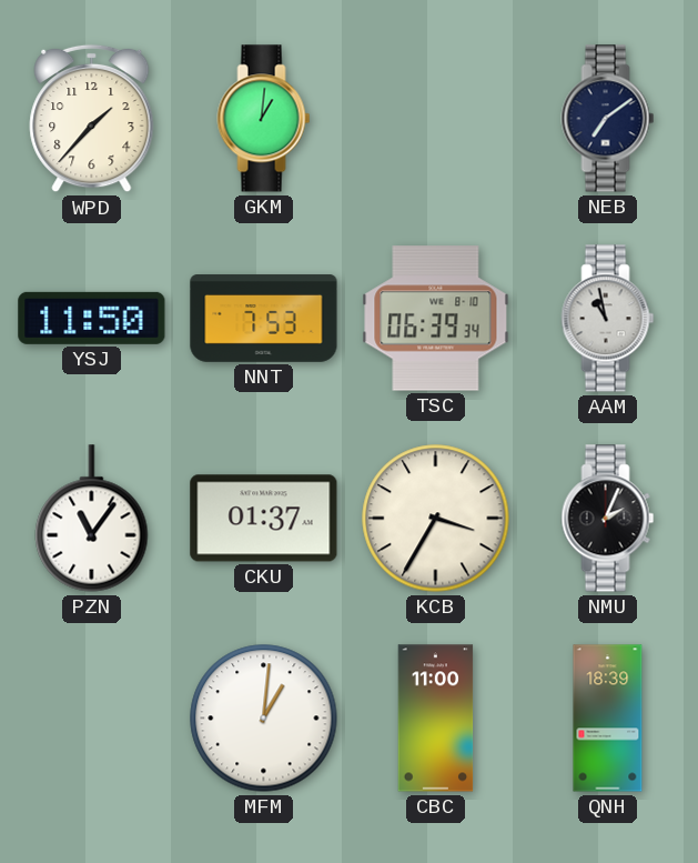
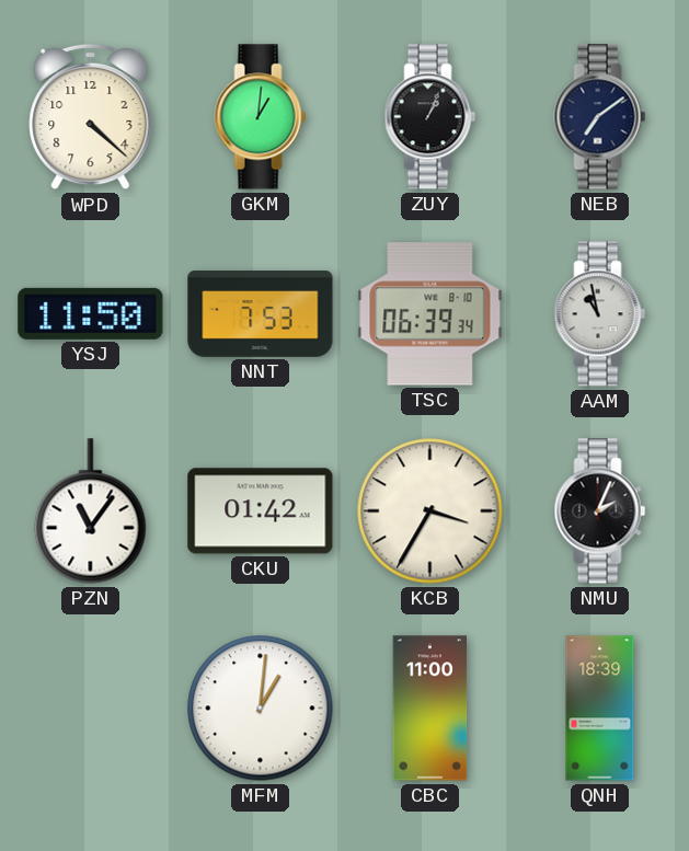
WPD: 1:37 -> 4:22
ZUY: none -> 1:04
CKU: 01:37 -> 01:42
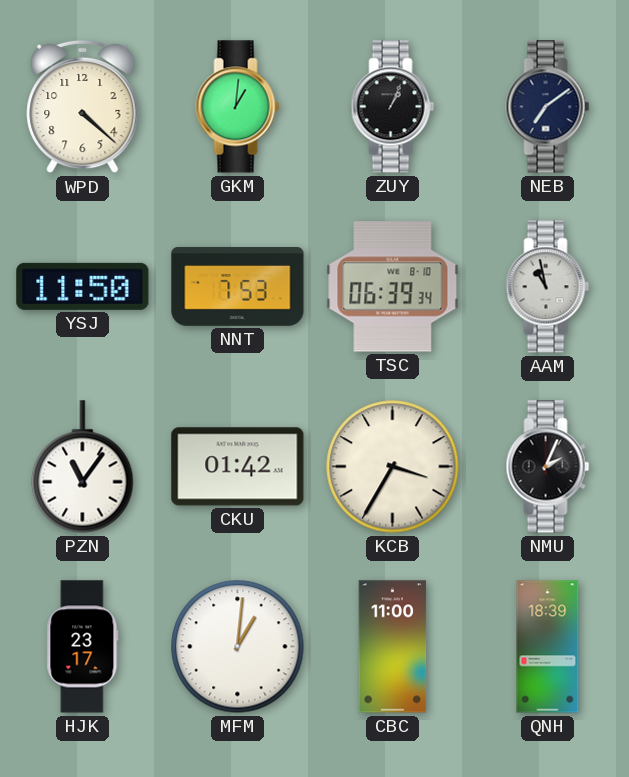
HJK: none -> 23:17
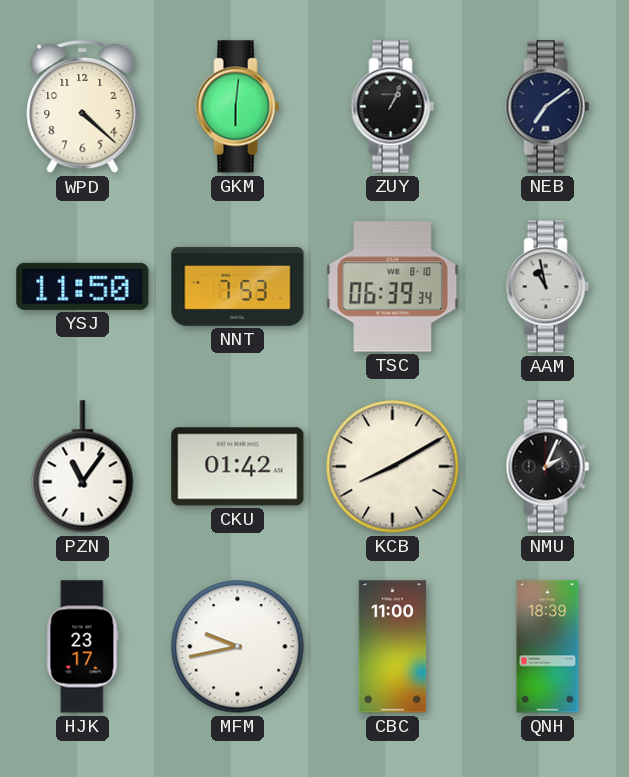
GKM: 1:01 -> 6:01
KCB: 3:35 -> 8:10
MFM: 1:01 -> 9:43
